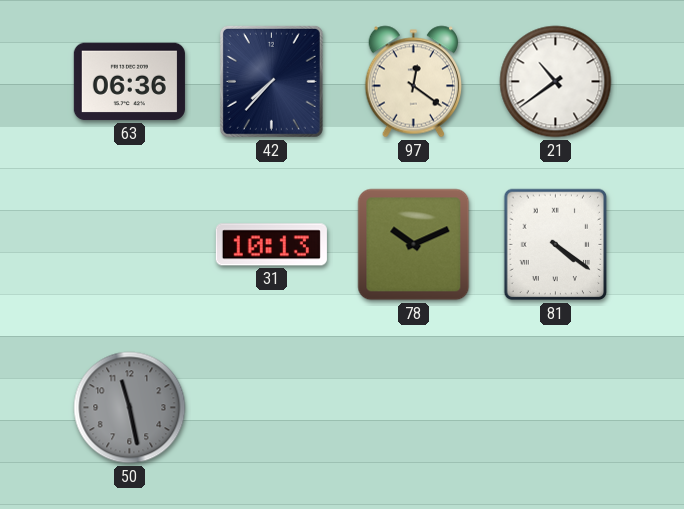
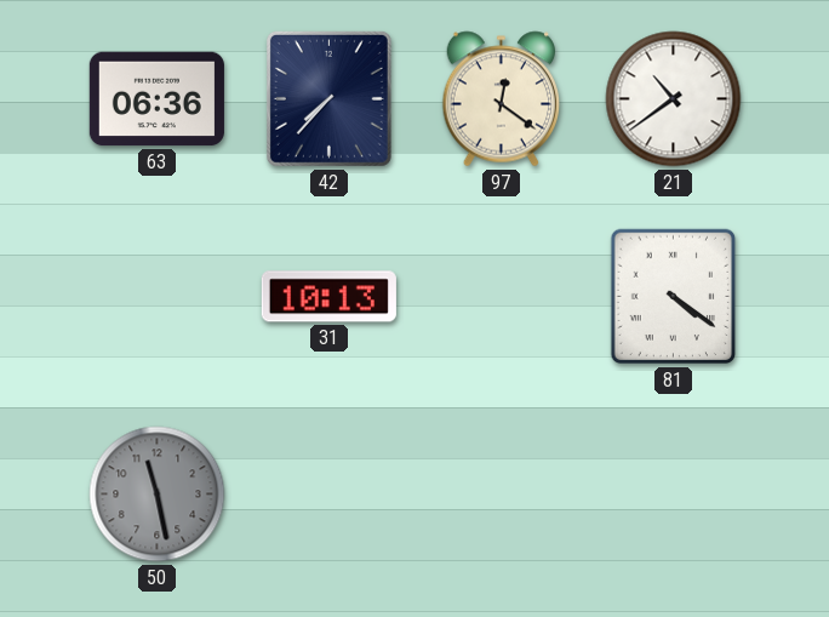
78: 10:11 -> none
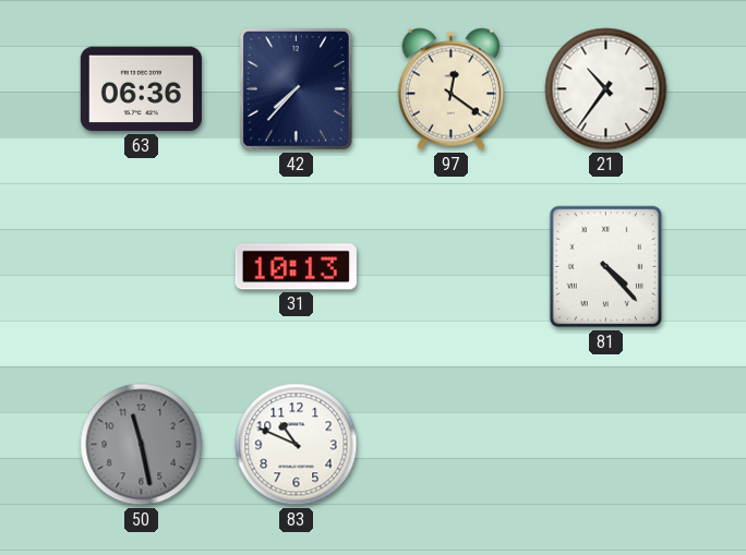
21: 10:39 -> 10:36
81: 4:21 -> 4:23
83: none -> 10:49
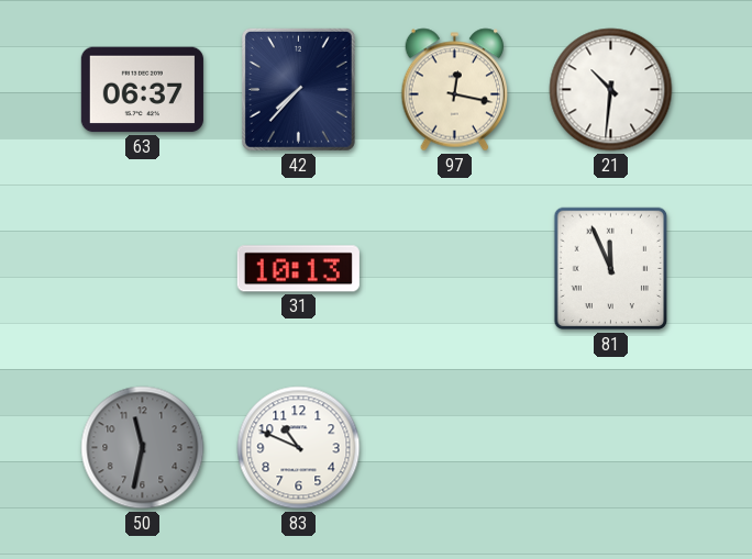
63: 06:36 -> 06:37
97: 12:21 -> 12:17
21: 10:36 -> 10:31
81: 4:23 -> 11:56
50: 11:28 -> 11:32
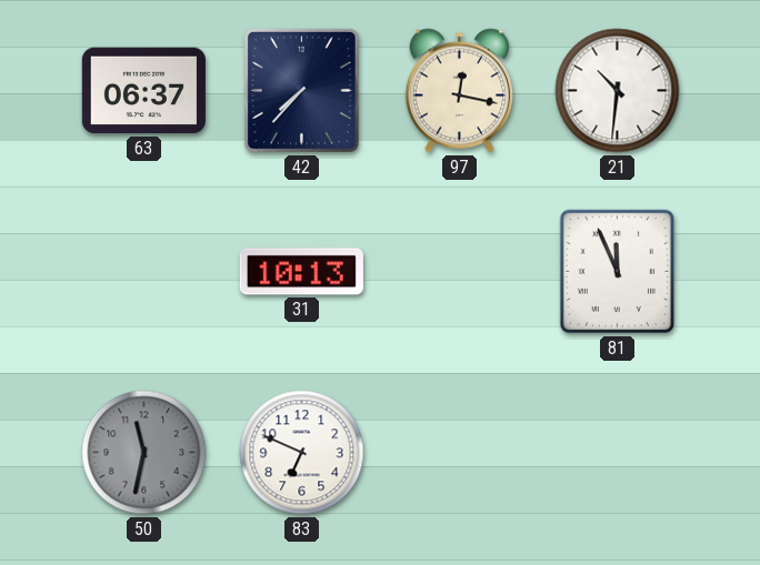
83: 10:49 -> 6:49
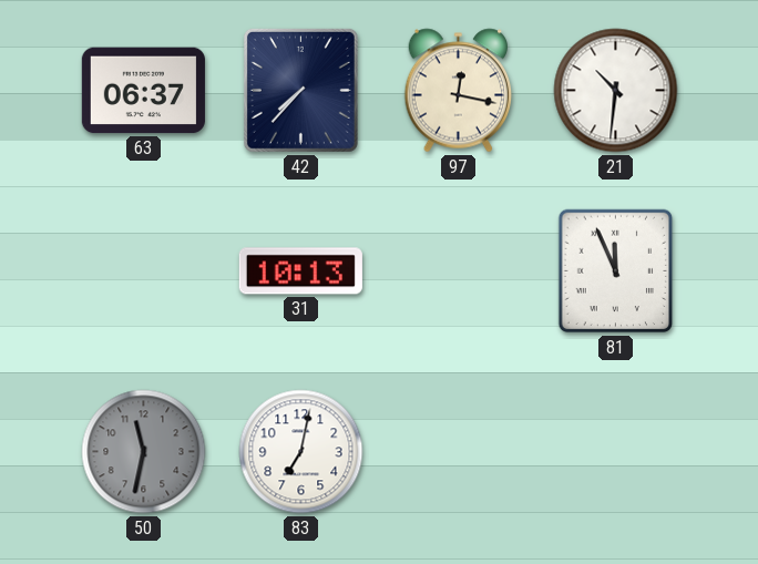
83: 6:49 -> 7:02
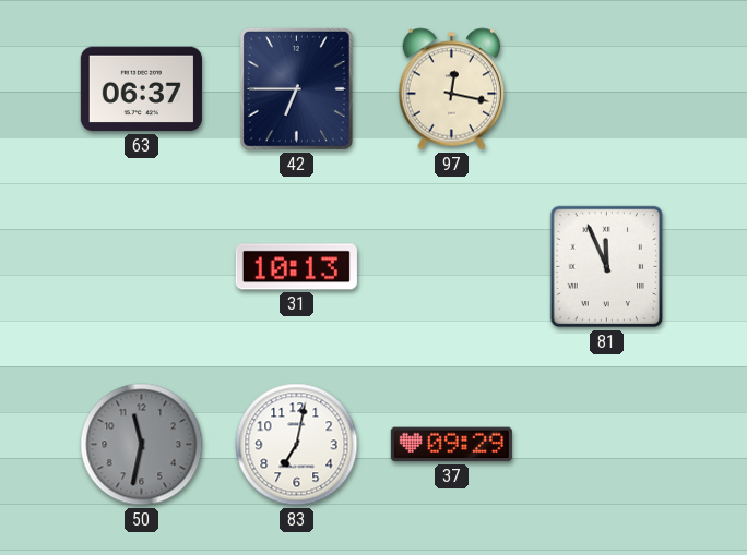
42: 7:37 -> 6:45
21: 10:31 -> none
37: none -> 09:29
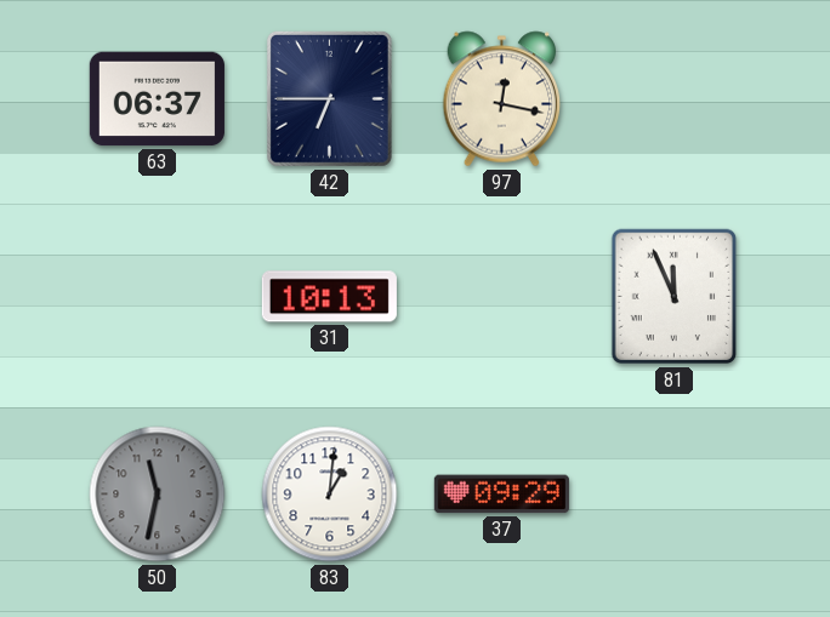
83: 7:02 -> 1:01
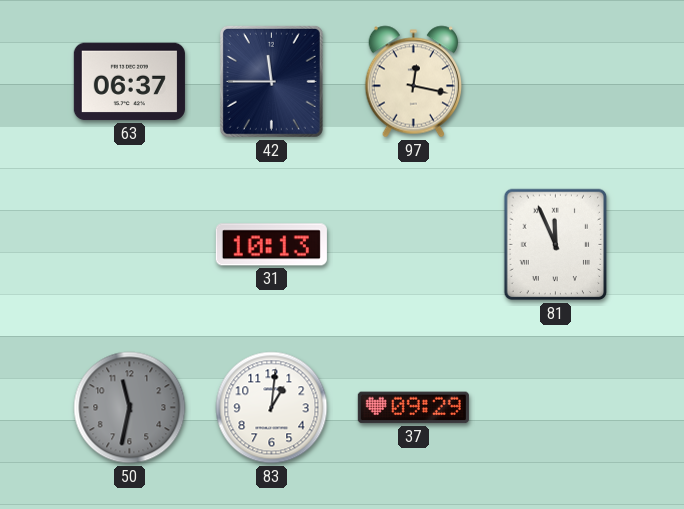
42: 6:45 -> 11:45
